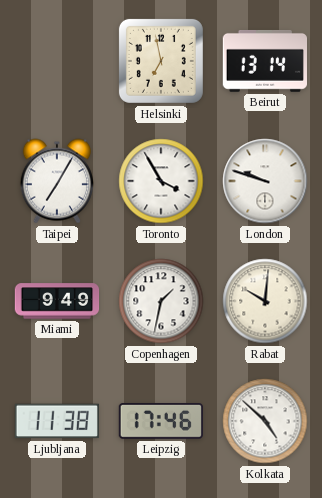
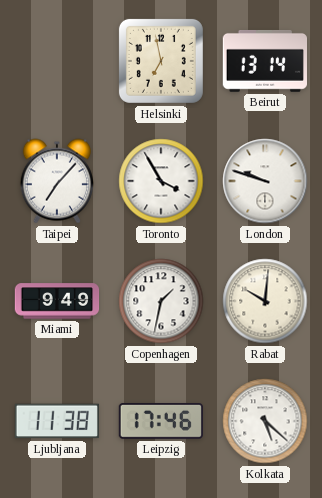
Taipei: 7:05 -> 7:07
Kolkata: 4:52 -> 5:22
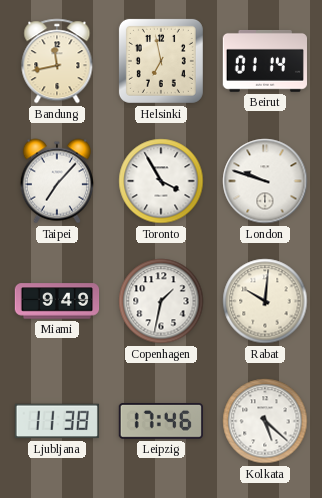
Bandung: none -> 11:43
Beirut: 13:14 -> 01:14
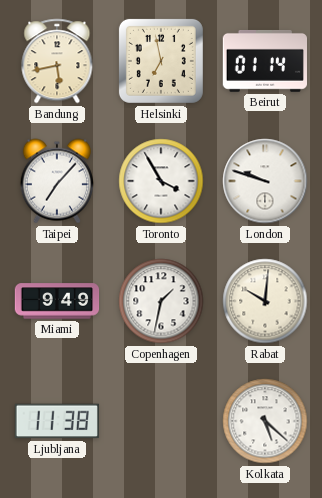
Bandung: 11:43 -> 5:43
Leipzig: 17:46 -> none
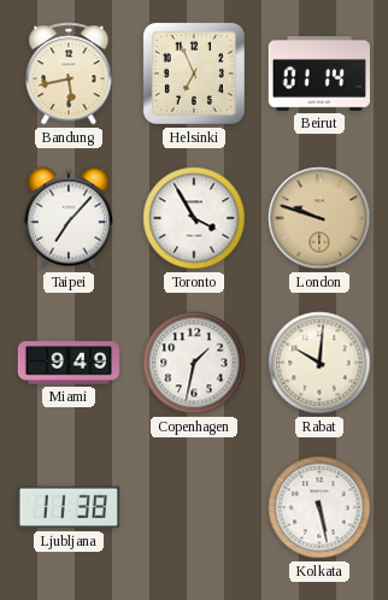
Helsinki: 6:58 -> 6:56
London dial: white -> champagne
Kolkata: 5:22 -> 5:28
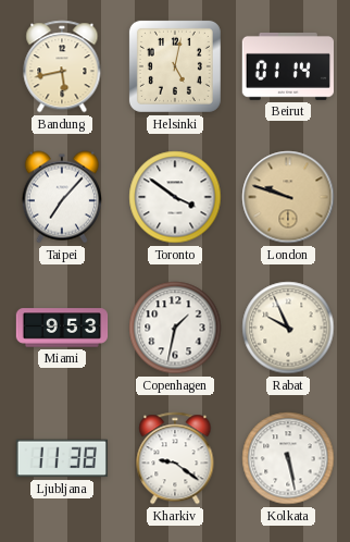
Helsinki: 6:56 -> 5:02
Toronto: 3:55 -> 3:51
Miami: 9:49 -> 9:53
Rabat: 10:01 -> 9:56
Kharkiv: none -> 9:21
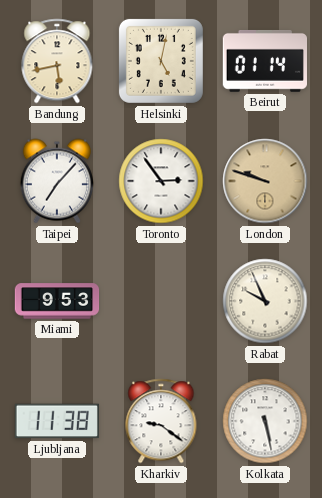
Toronto: 3:51 -> 2:54
Copenhagen: 1:32 -> none
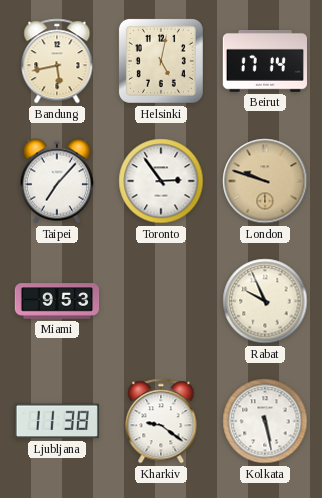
Beirut: 01:14 -> 17:14
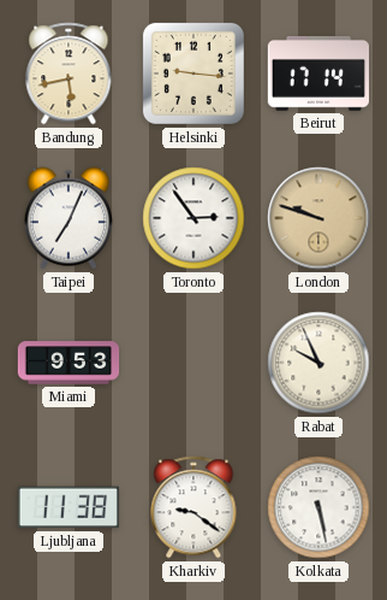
Helsinki: 5:02 -> 9:16
Taipei: 7:07 -> 7:04
